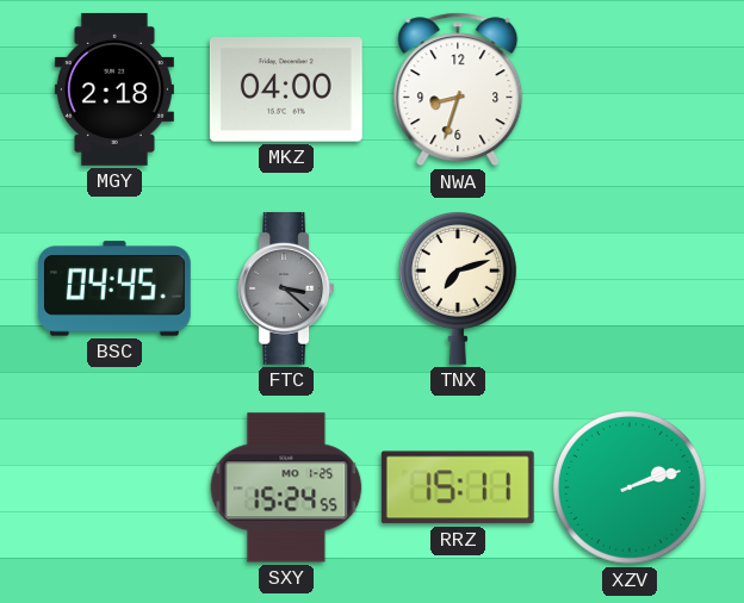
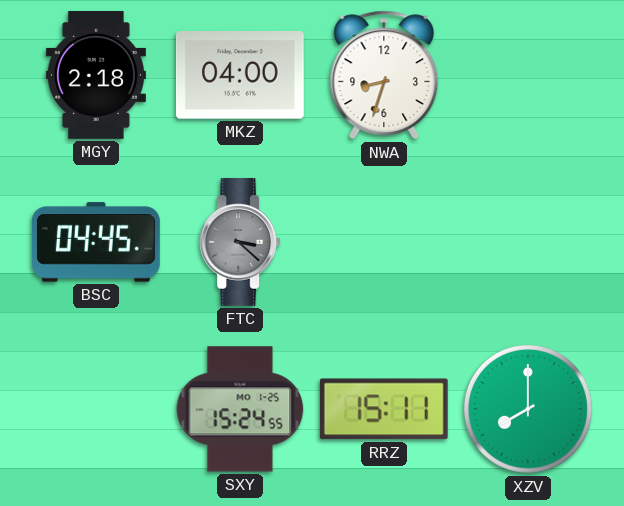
TNX: 7:12 -> none
XZV: 2:12 -> 8:00
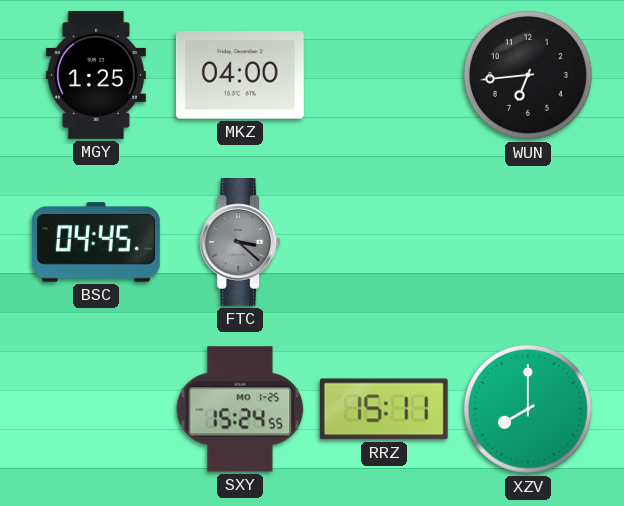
MGY: 2:18 -> 1:25
NWA: 8:33 -> none
WUN: none -> 6:44
